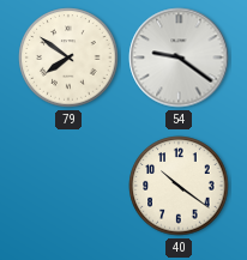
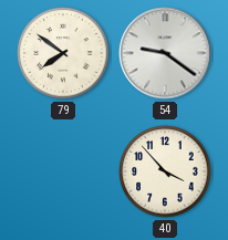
40: 10:21 -> 3:53
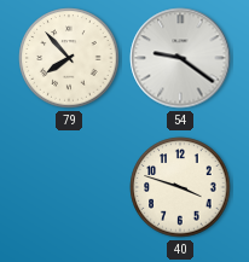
79: 7:51 -> 7:53
40: 3:53 -> 3:48
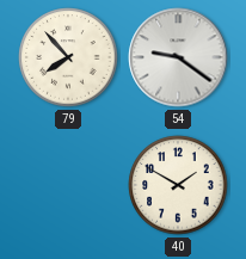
40: 3:48 -> 1:50
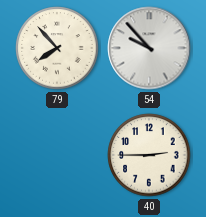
54: 9:21 -> 9:53
40: 1:50 -> 2:45
